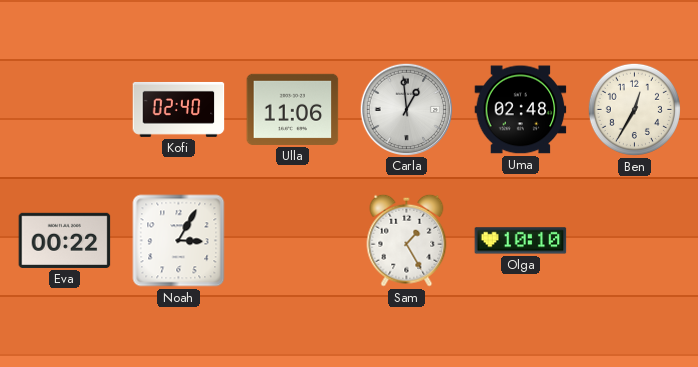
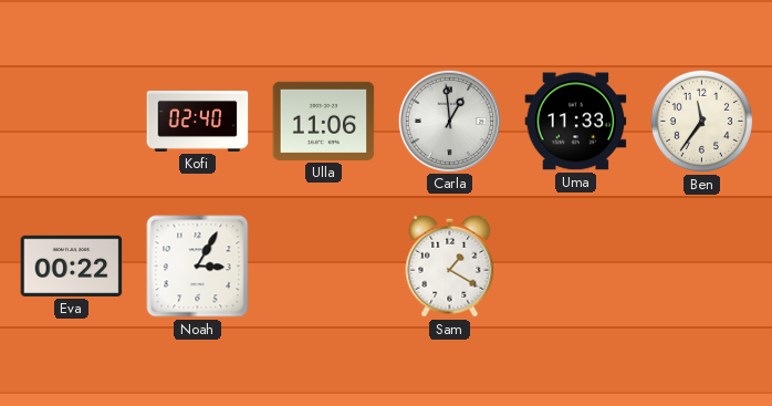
Uma: 02:48 -> 11:33
Ben: 12:35 -> 11:36
Sam: 1:25 -> 1:20
Olga: 10:10 -> none
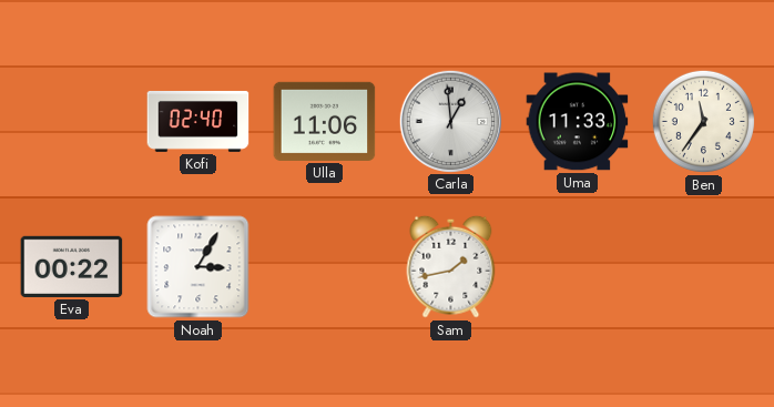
Sam: 1:20 -> 1:43
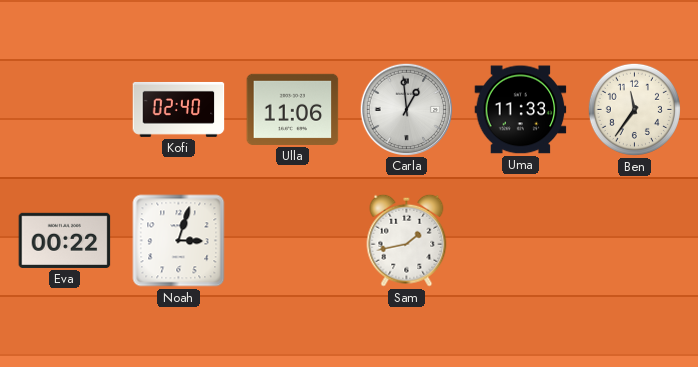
Noah: 3:05 -> 3:03
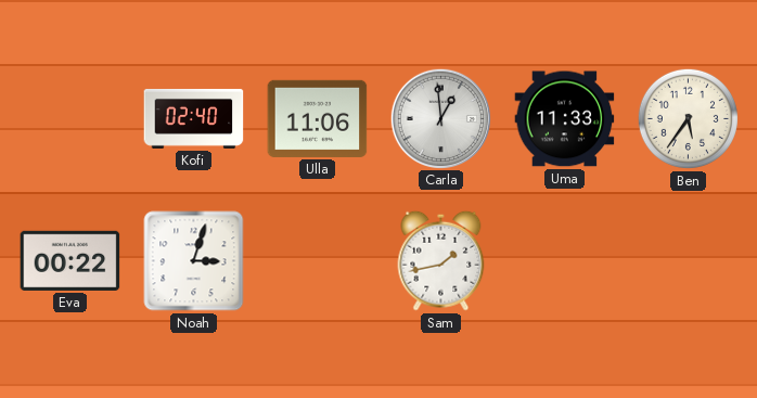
Ben: 11:36 -> 5:36
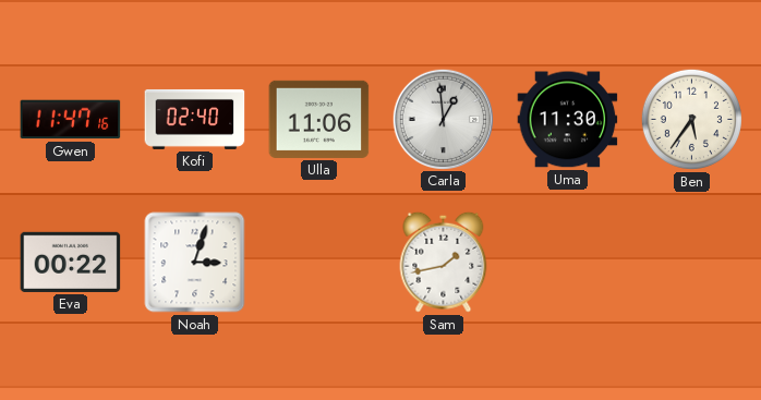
Gwen: none -> 11:47
Uma: 11:33 -> 11:30
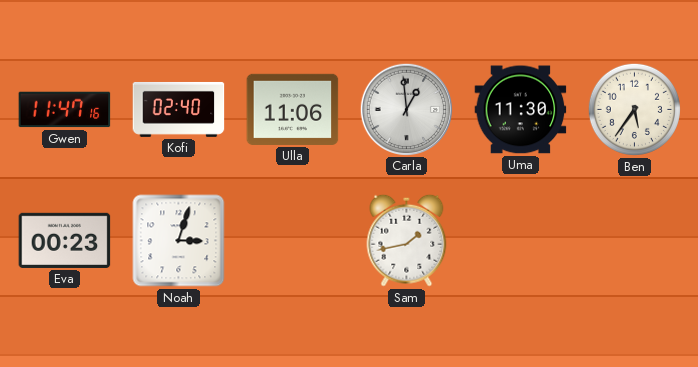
Eva: 00:22 -> 00:23
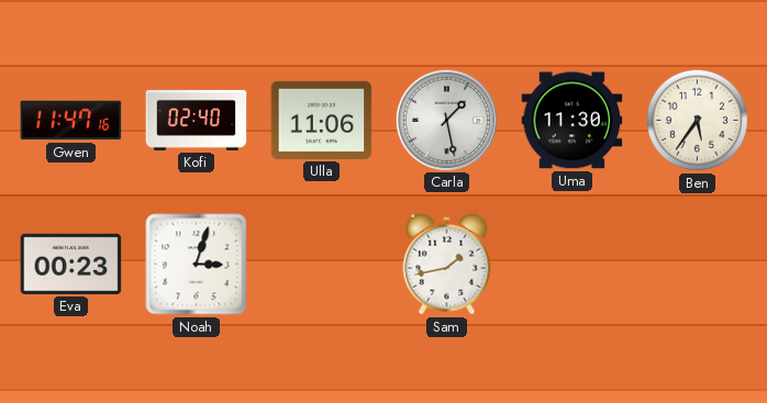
Carla: 12:59 -> 1:28
